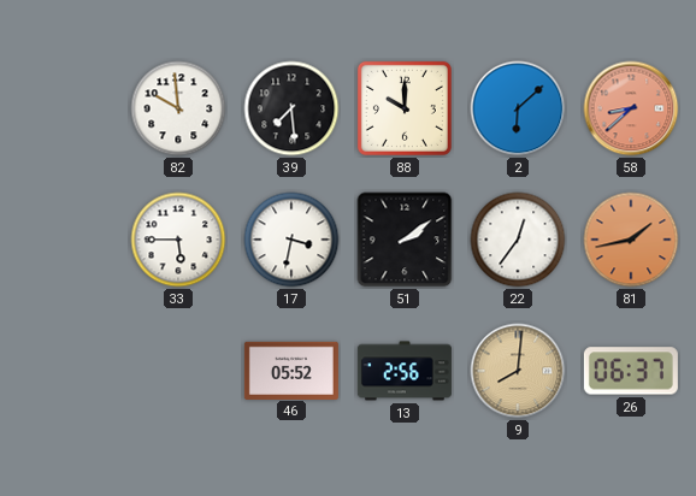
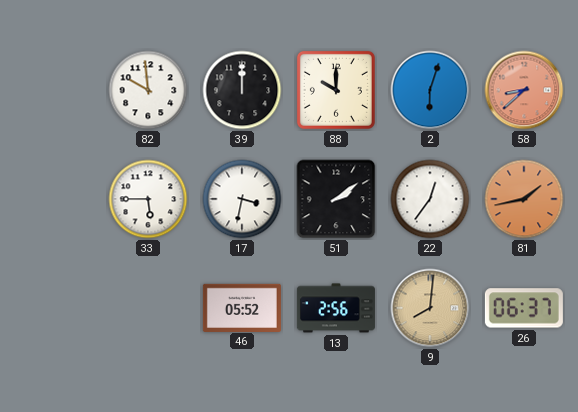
39: 7:29 -> 12:00
2: 6:08 -> 6:03
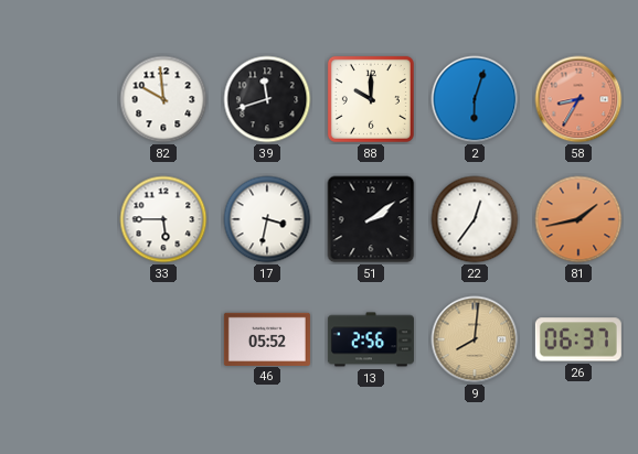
39: 12:00 -> 11:42
58: 8:38 -> 8:35
